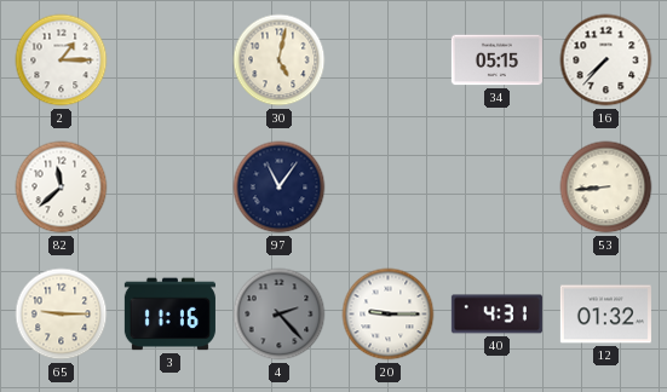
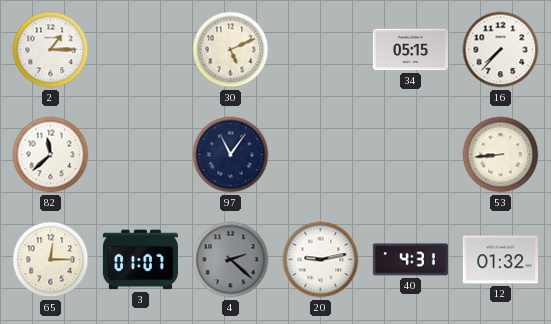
30: 5:02 -> 5:11
65: 9:15 -> 12:15
3: 11:16 -> 01:07
4: 2:23 -> 2:22
20: 9:15 -> 9:13
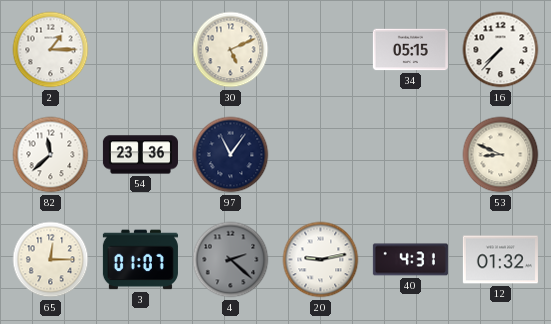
54: none -> 23:36
53: 8:44 -> 8:49
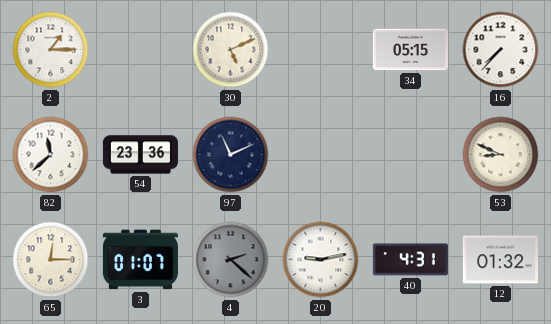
97: 11:06 -> 11:11
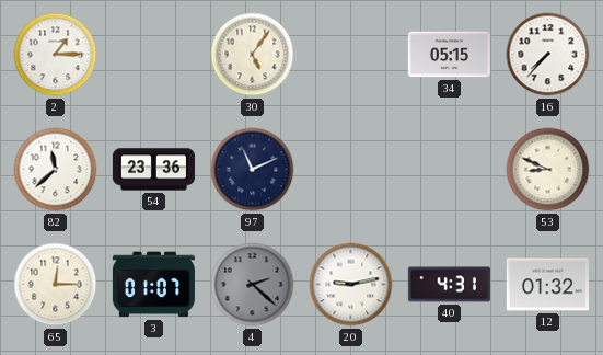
30: 5:11 -> 5:06
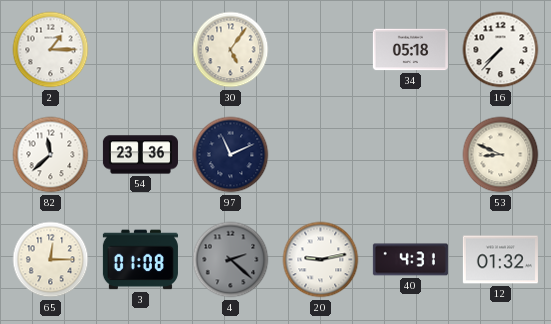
34: 05:15 -> 05:18
3: 01:07 -> 01:08
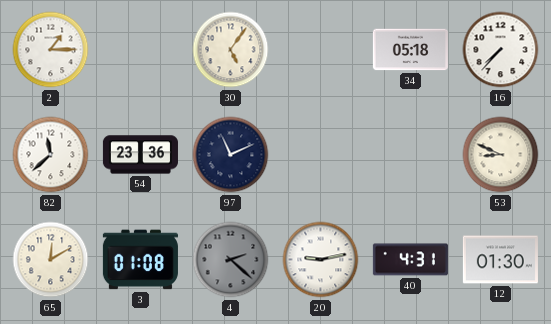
65: 12:15 -> 12:10
12: 01:32 -> 01:30
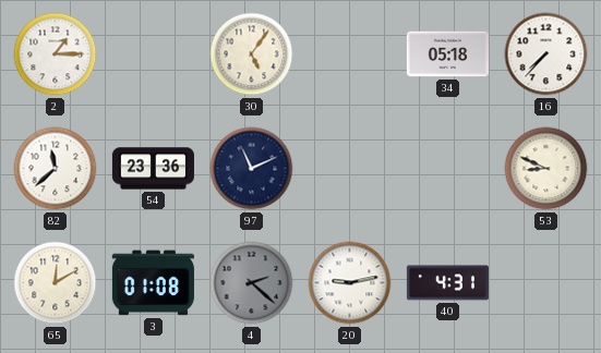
12: 01:30 -> none
